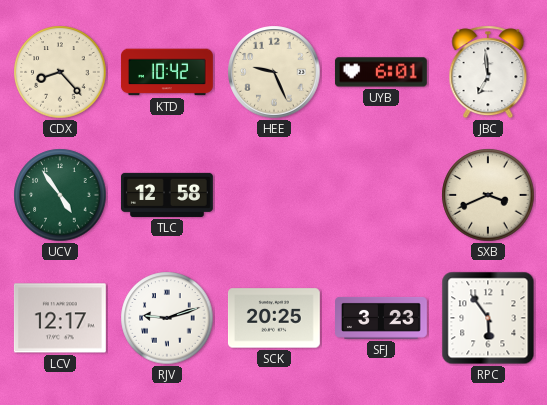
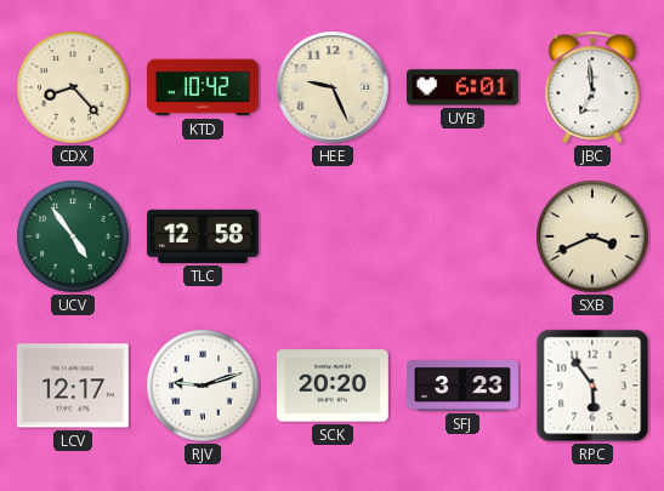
SCK: 20:25 -> 20:20
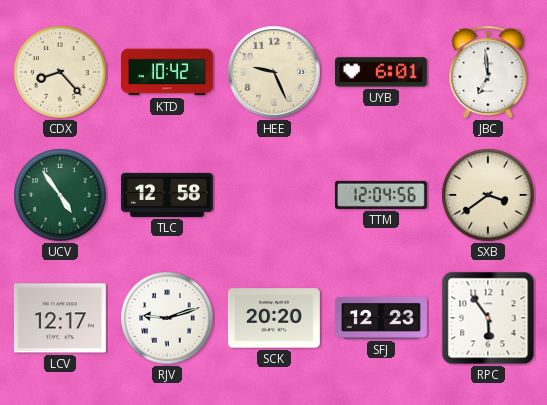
TTM: none -> 12:04
SXB: 3:41 -> 3:39
SFJ: 3:23 -> 12:23
